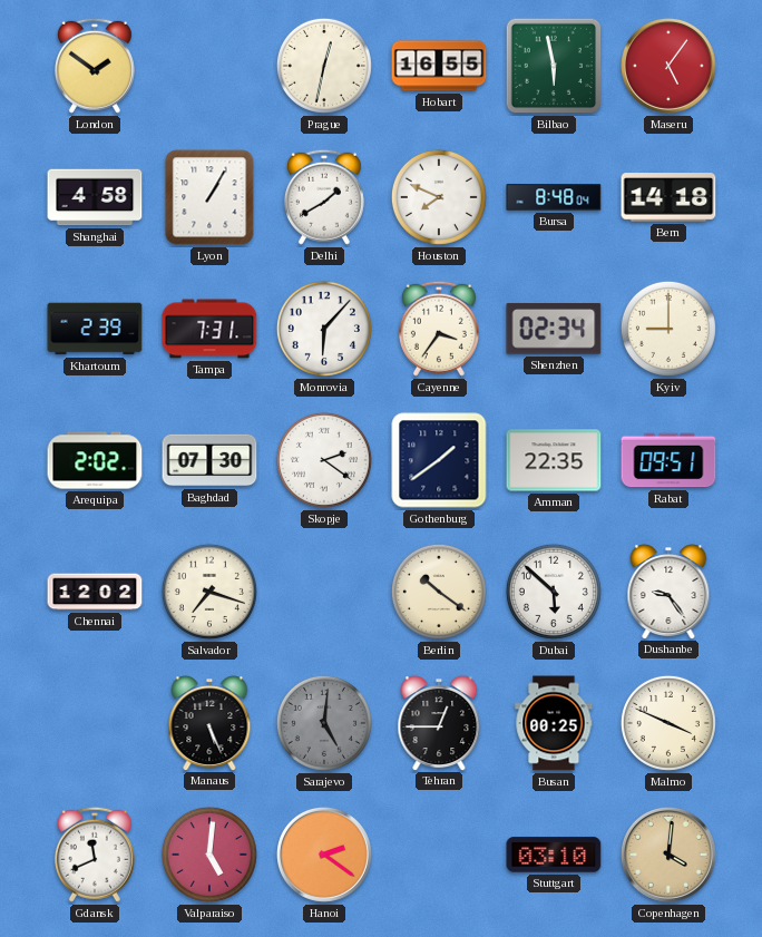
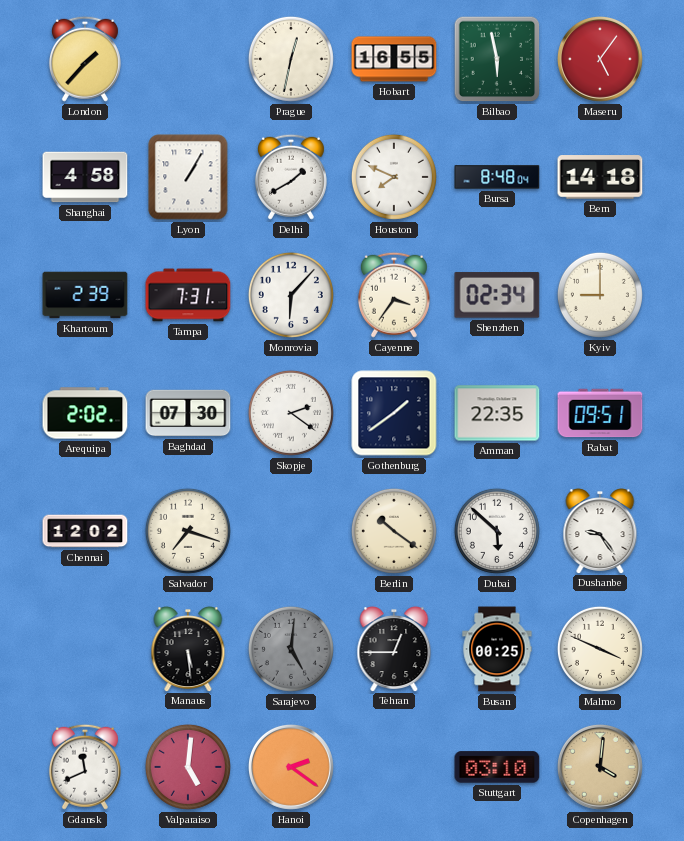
London: 1:51 -> 1:37
Manaus: 5:26 -> 5:29
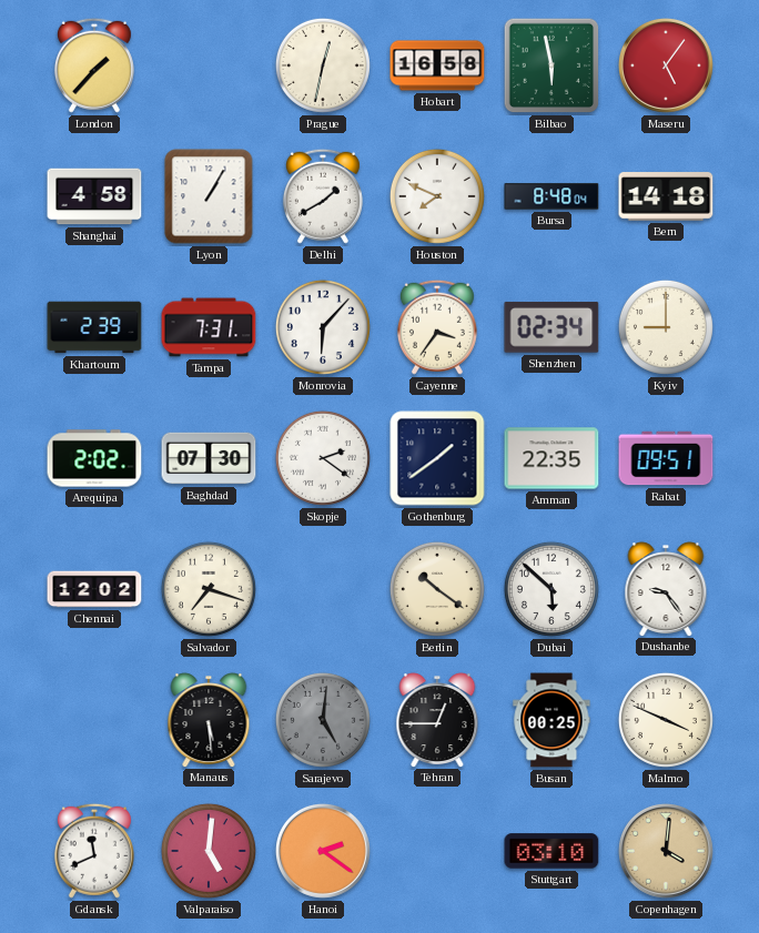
Hobart: 16:55 -> 16:58
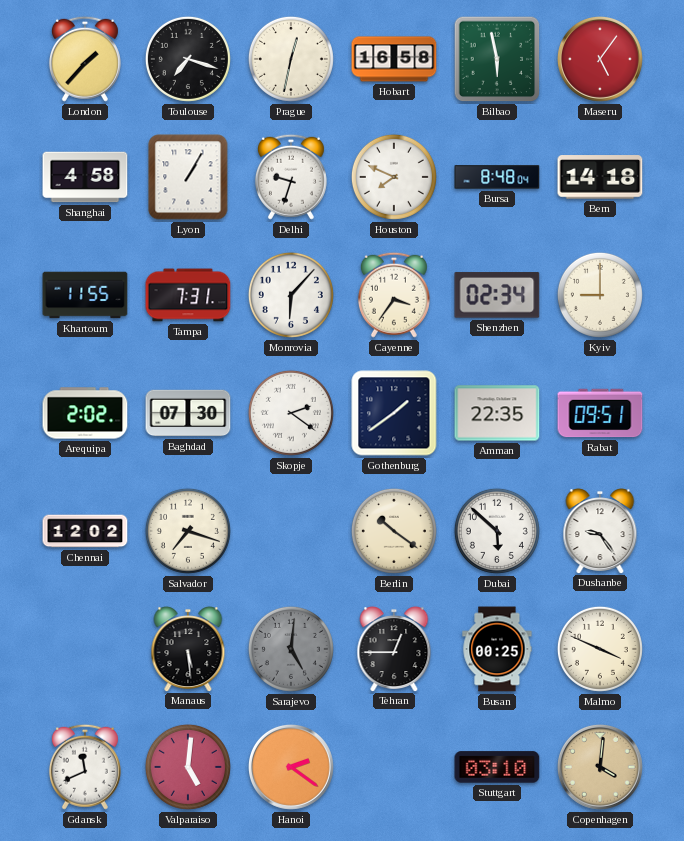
Toulouse: none -> 7:18
Delhi: 1:40 -> 9:33
Khartoum: 2:39 -> 11:55
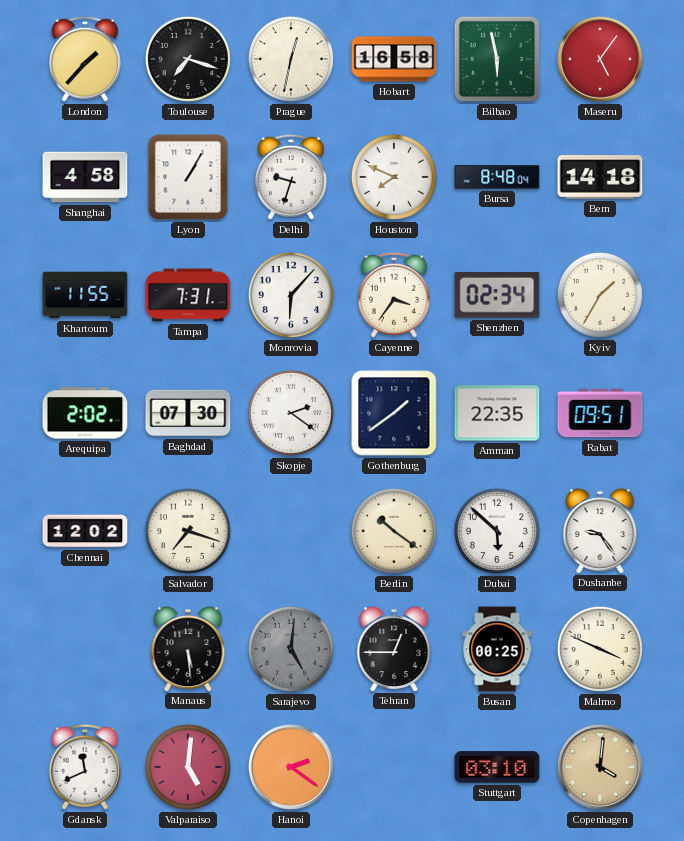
Kyiv: 9:00 -> 1:35
